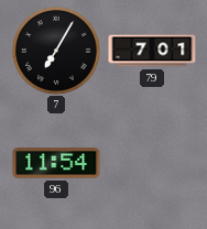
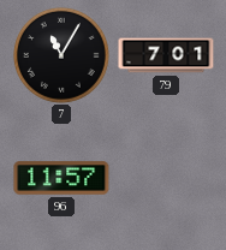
7: 7:05 -> 11:05
96: 11:54 -> 11:57
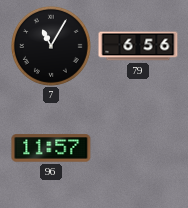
79: 7:01 -> 6:56
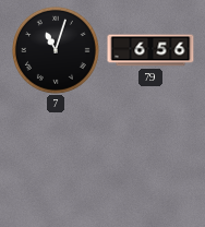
7: 11:05 -> 11:03
96: 11:57 -> none
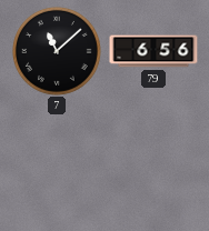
7: 11:03 -> 11:08
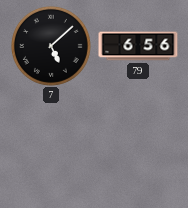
7: 11:08 -> 5:08
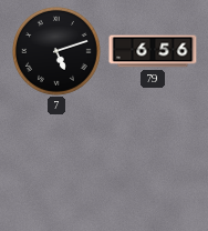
7: 5:08 -> 5:12
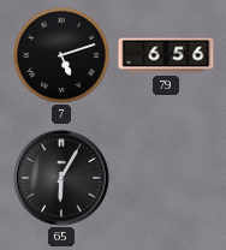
65: none -> 6:05
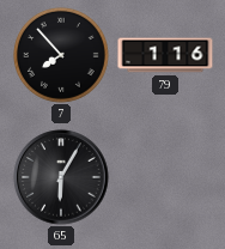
7: 5:12 -> 7:53
79: 6:56 -> 1:16
